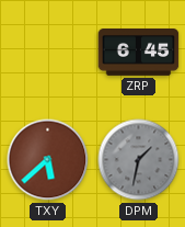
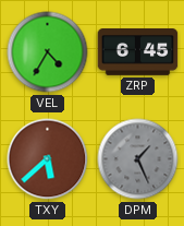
VEL: none -> 4:35
DPM: 1:32 -> 1:26
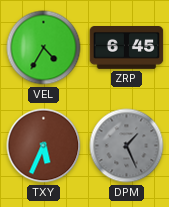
TXY: 5:38 -> 5:34
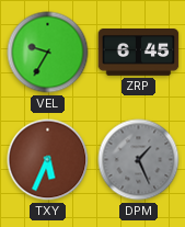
VEL: 4:35 -> 9:35
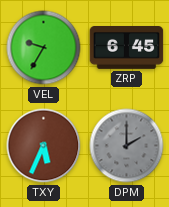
DPM: 1:26 -> 2:00
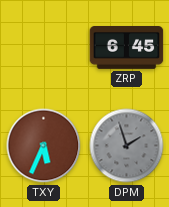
VEL: 9:35 -> none
DPM: 2:00 -> 1:57
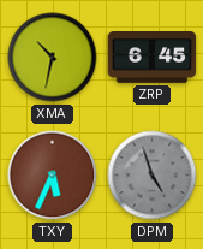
XMA: none -> 10:32
DPM: 1:57 -> 4:57
